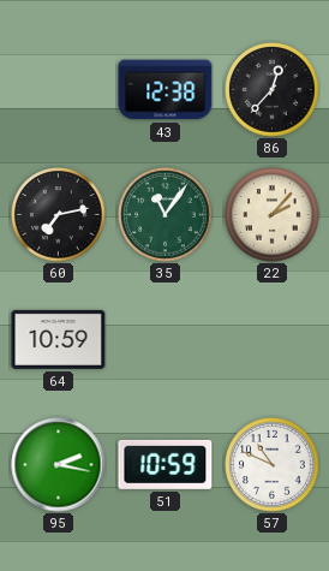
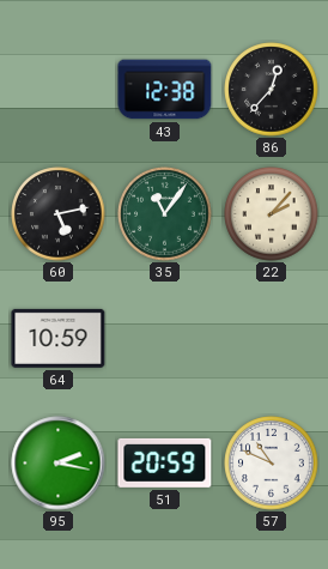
60: 7:13 -> 5:13
51: 10:59 -> 20:59
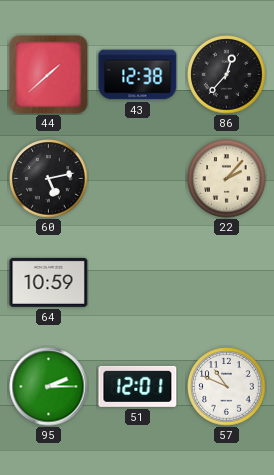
44: none -> 1:38
35: 11:06 -> none
95: 2:17 -> 2:15
51: 20:59 -> 12:01
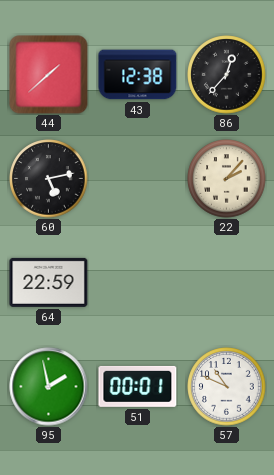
64: 10:59 -> 22:59
95: 2:15 -> 1:58
51: 12:01 -> 00:01
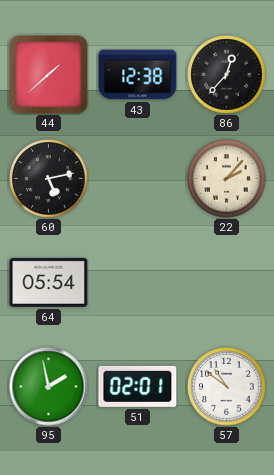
64: 22:59 -> 05:54
51: 00:01 -> 02:01
57: 10:49 -> 10:51
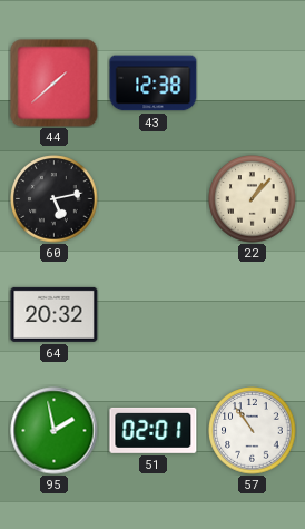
86: 12:37 -> none
22: 2:07 -> 1:07
64: 05:54 -> 20:32
57: 10:51 -> 10:54
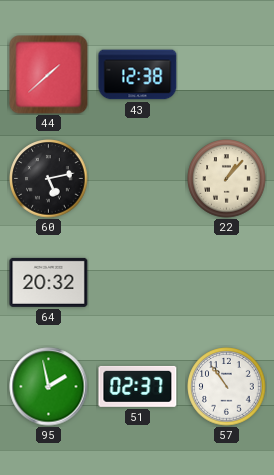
51: 02:01 -> 02:37
